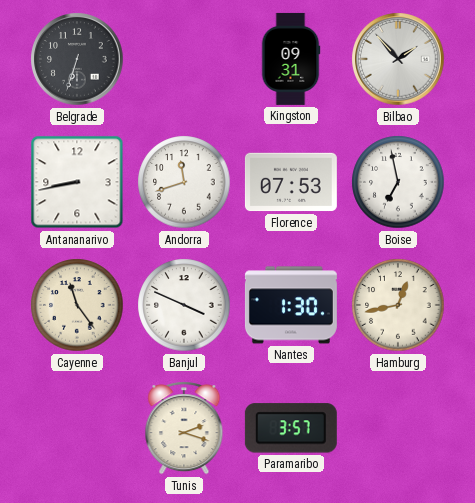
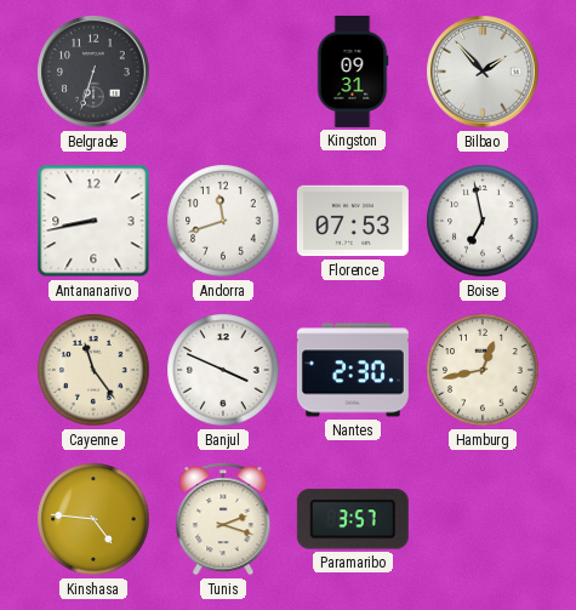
Nantes: 1:30 -> 2:30
Kinshasa: none -> 4:46
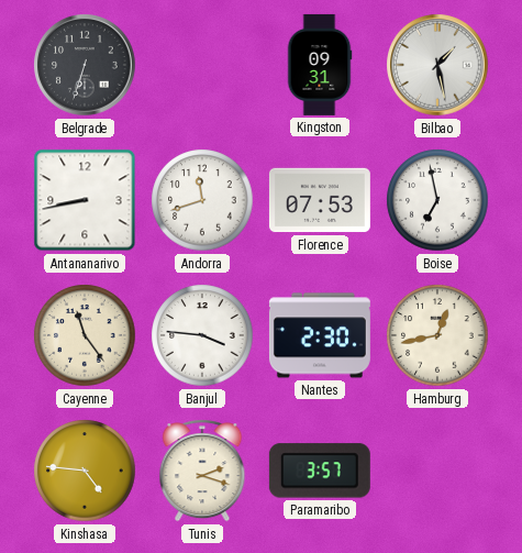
Bilbao: 1:53 -> 1:28
Banjul: 3:49 -> 3:46
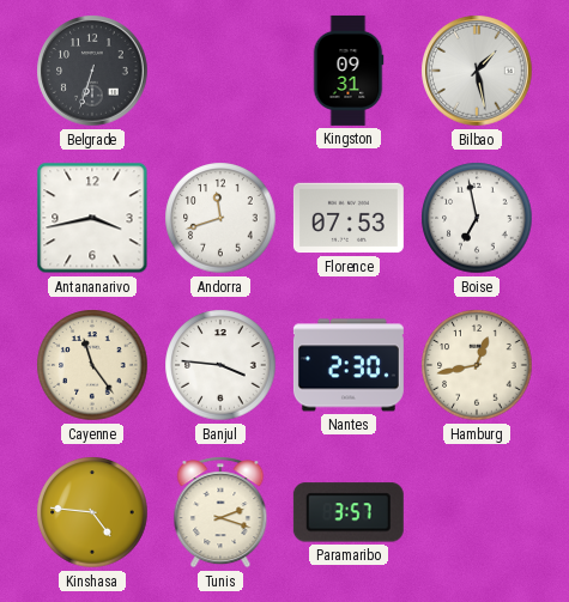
Antananarivo: 8:43 -> 3:43
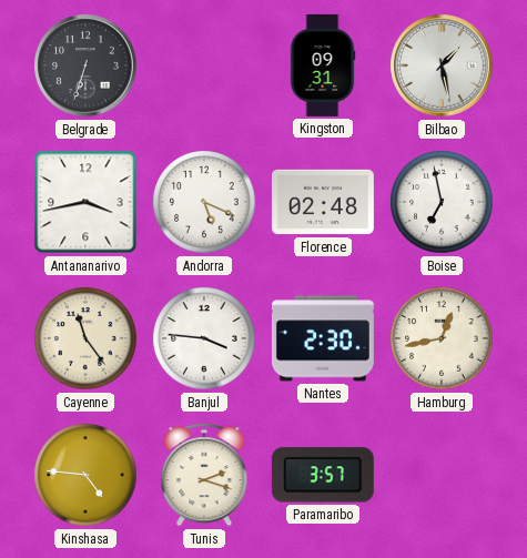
Andorra: 11:42 -> 5:19
Florence: 07:53 -> 02:48
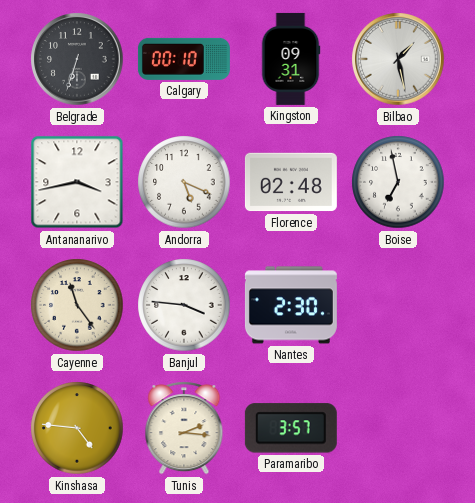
Calgary: none -> 00:10
Hamburg: 12:43 -> none
Tunis: 2:18 -> 2:16
